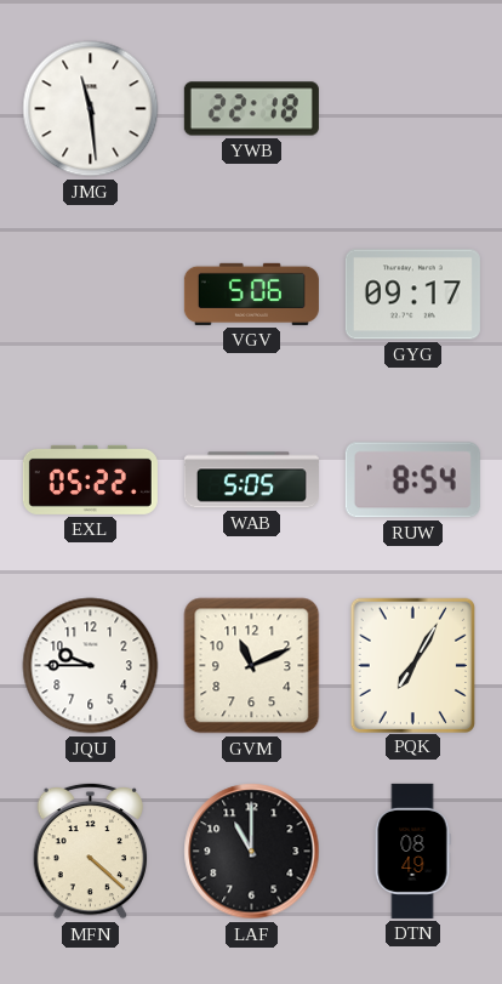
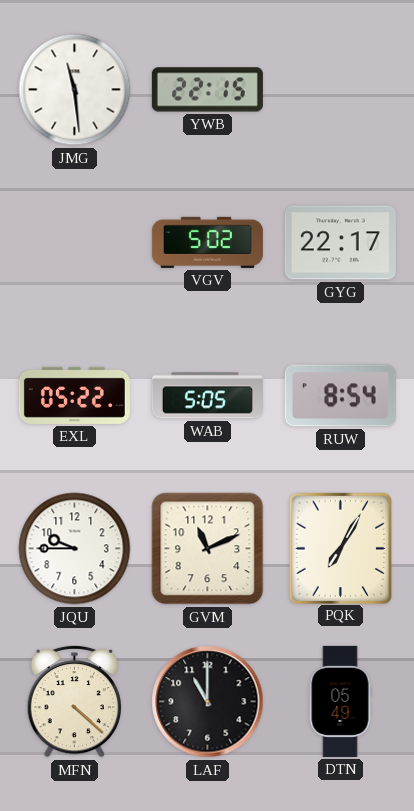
YWB: 22:18 -> 22:15
VGV: 5:06 -> 5:02
GYG: 09:17 -> 22:17
DTN: 08:49 -> 05:49
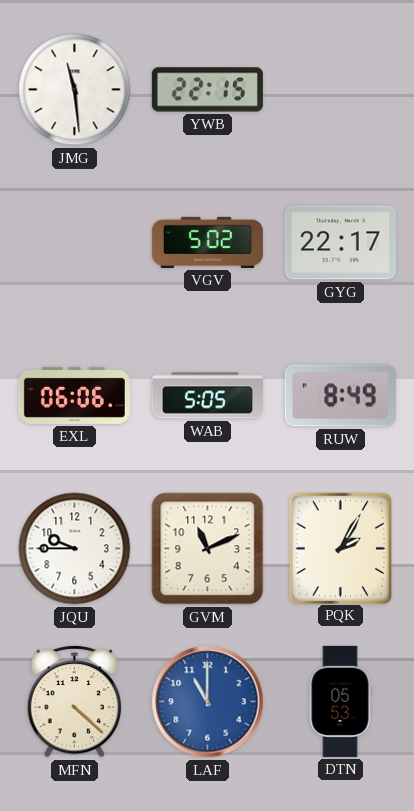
EXL: 05:22 -> 06:06
RUW: 8:54 -> 8:49
PQK: 7:05 -> 2:05
LAF dial: black -> blue
DTN: 05:49 -> 05:53
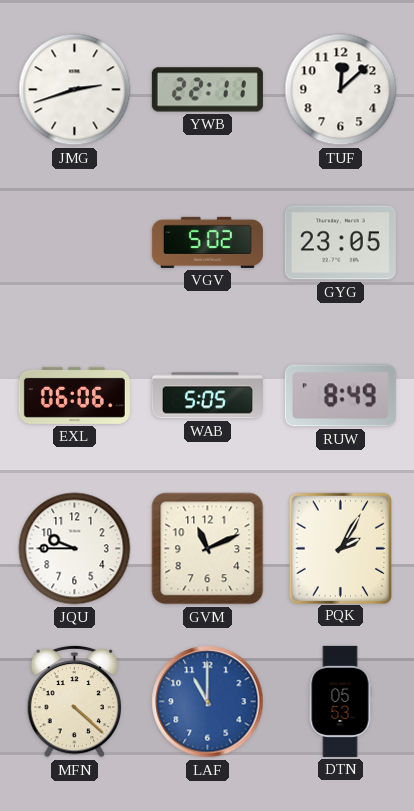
JMG: 11:29 -> 2:42
YWB: 22:15 -> 22:11
TUF: none -> 12:08
GYG: 22:17 -> 23:05
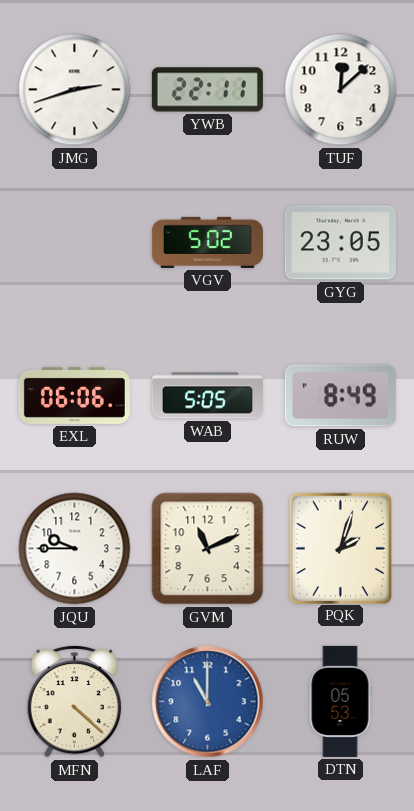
PQK: 2:05 -> 2:03
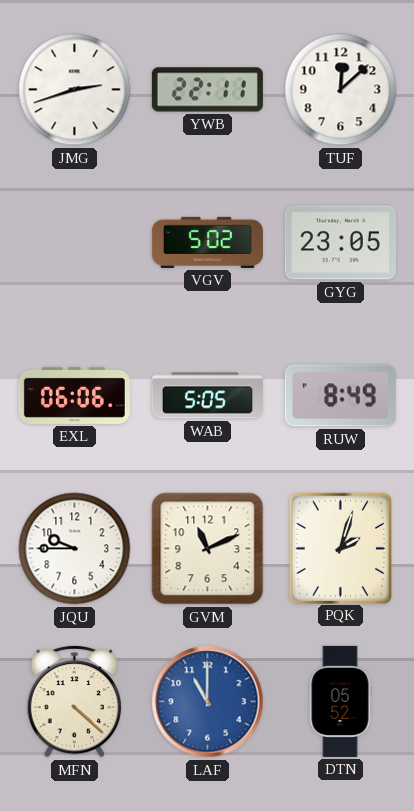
DTN: 05:53 -> 05:52
